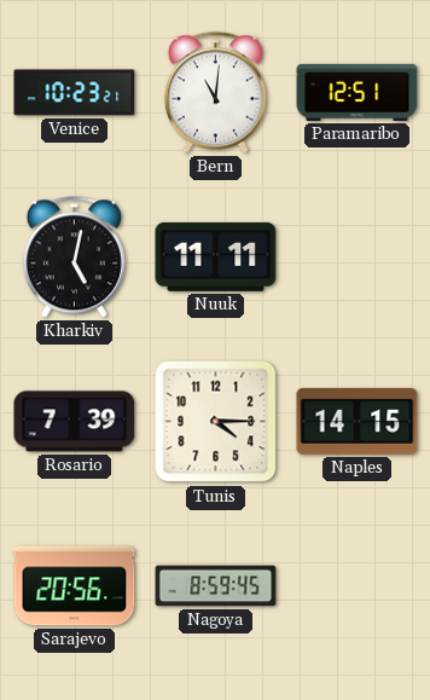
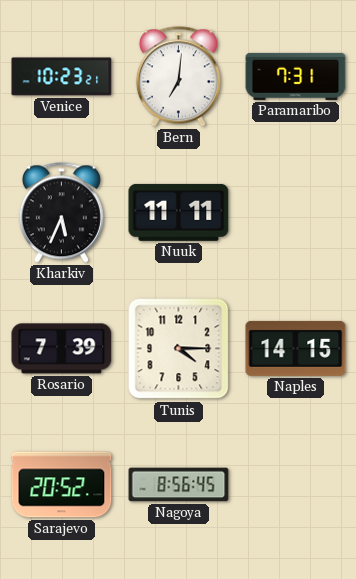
Bern: 11:01 -> 7:01
Paramaribo: 12:51 -> 7:31
Kharkiv: 5:02 -> 5:34
Sarajevo: 20:56 -> 20:52
Nagoya: 8:59 -> 8:56
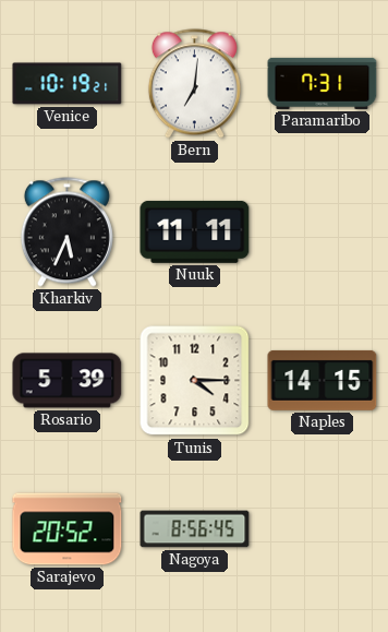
Venice: 10:23 -> 10:19
Rosario: 7:39 -> 5:39
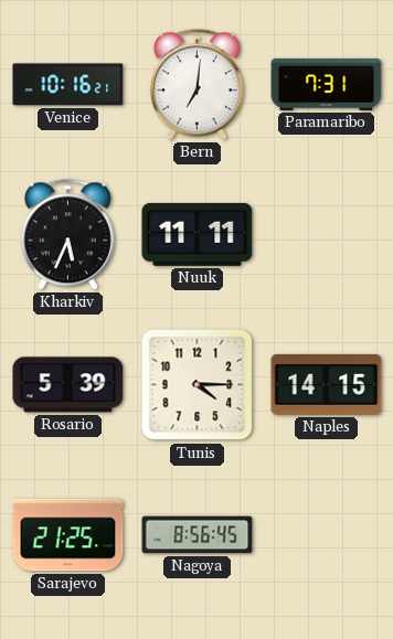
Venice: 10:19 -> 10:16
Sarajevo: 20:52 -> 21:25
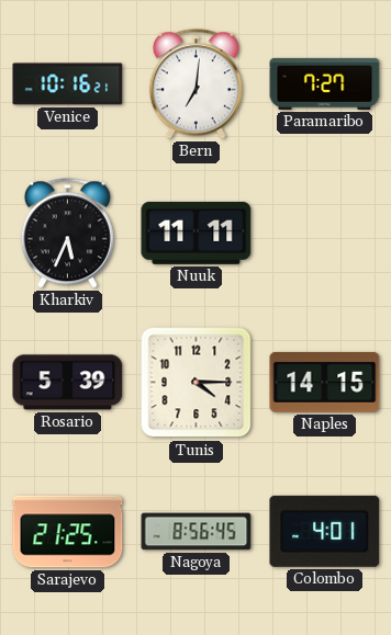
Paramaribo: 7:31 -> 7:27
Colombo: none -> 4:01
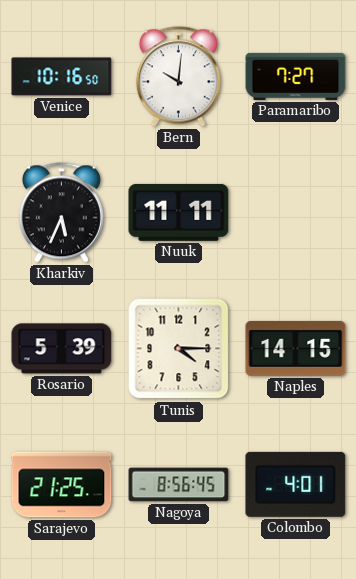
Venice: 10:16:21 -> 10:16:50
Bern: 7:01 -> 10:01
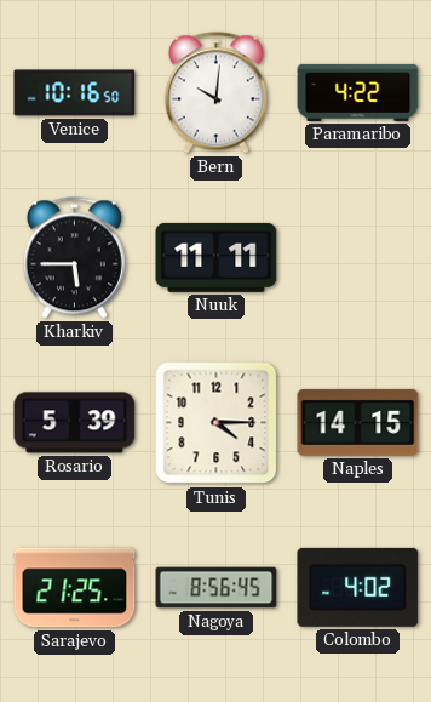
Paramaribo: 7:27 -> 4:22
Kharkiv: 5:34 -> 5:45
Colombo: 4:01 -> 4:02
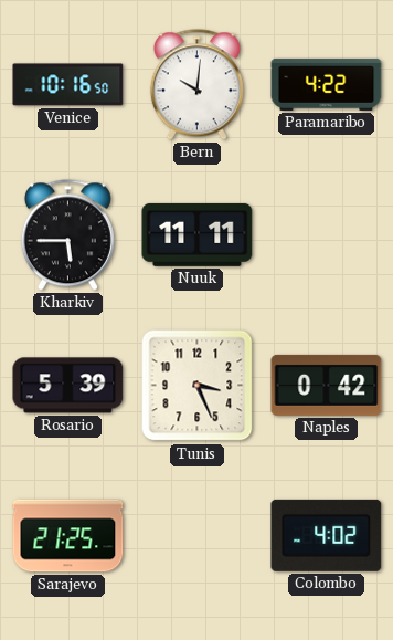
Tunis: 4:15 -> 3:26
Naples: 14:15 -> 0:42
Nagoya: 8:56 -> none
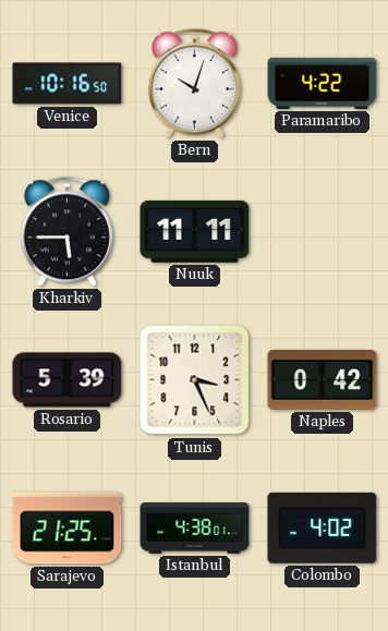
Bern: 10:01 -> 10:03
Istanbul: none -> 4:38
